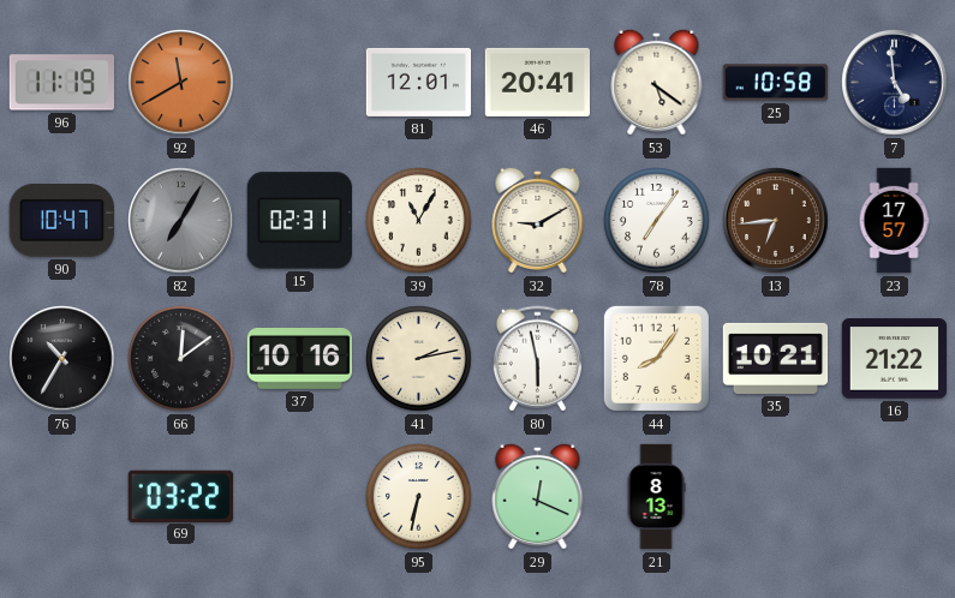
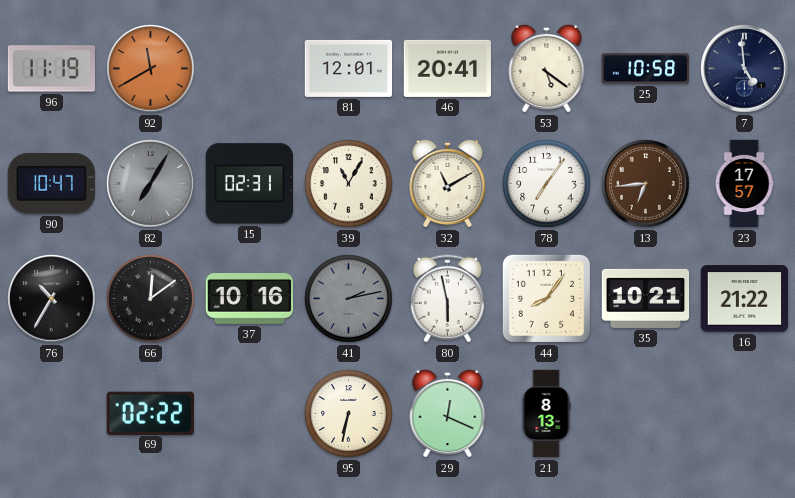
32: 9:10 -> 11:10
41 dial: cream -> grey
69: 03:22 -> 02:22
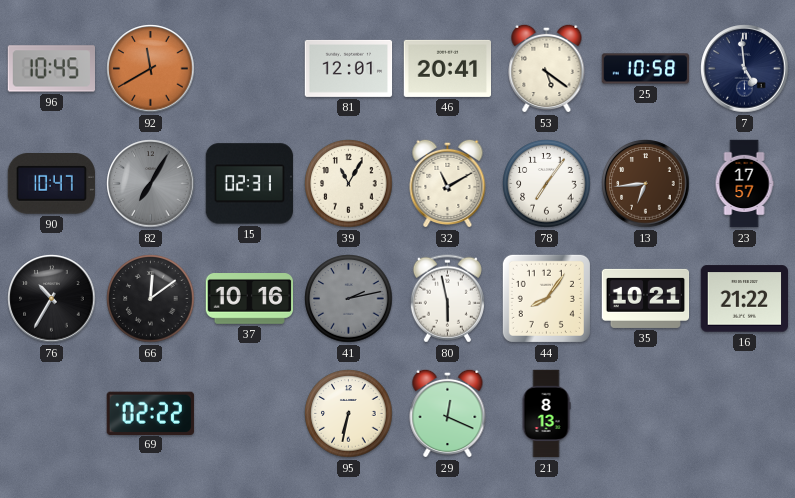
96: 11:19 -> 10:45
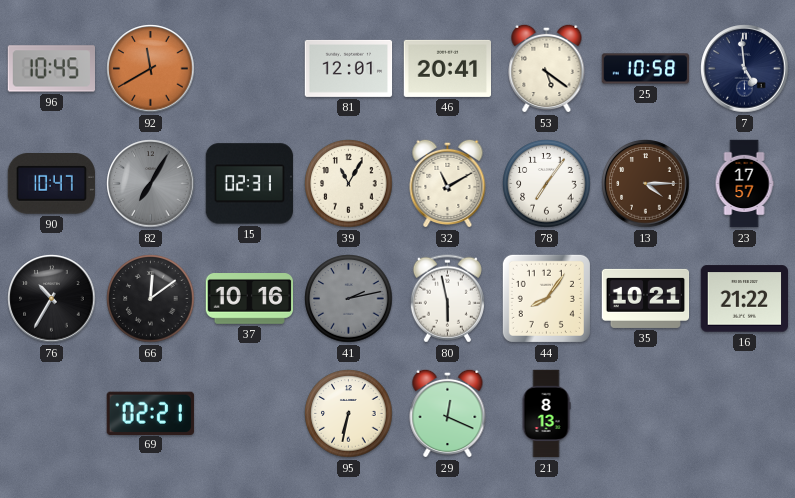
13: 6:44 -> 4:15
69: 02:22 -> 02:21
